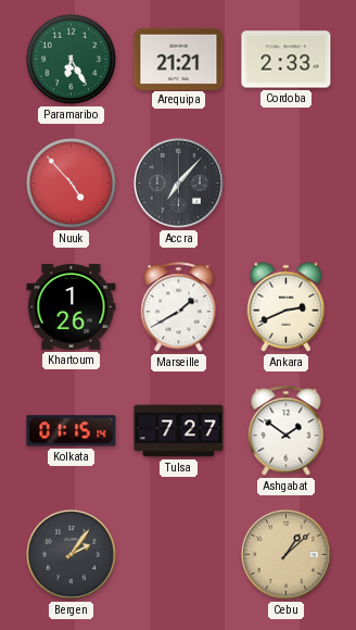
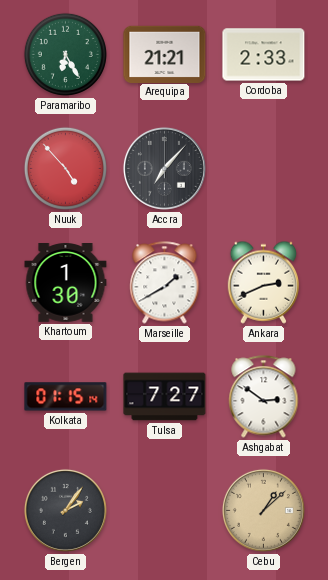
Khartoum: 1:26 -> 1:30
Ashgabat: 1:51 -> 2:51
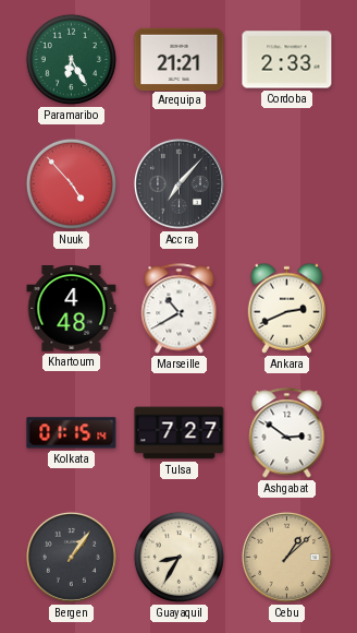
Khartoum: 1:30 -> 4:48
Marseille: 1:40 -> 10:40
Bergen: 2:06 -> 1:06
Guayaquil: none -> 8:35
